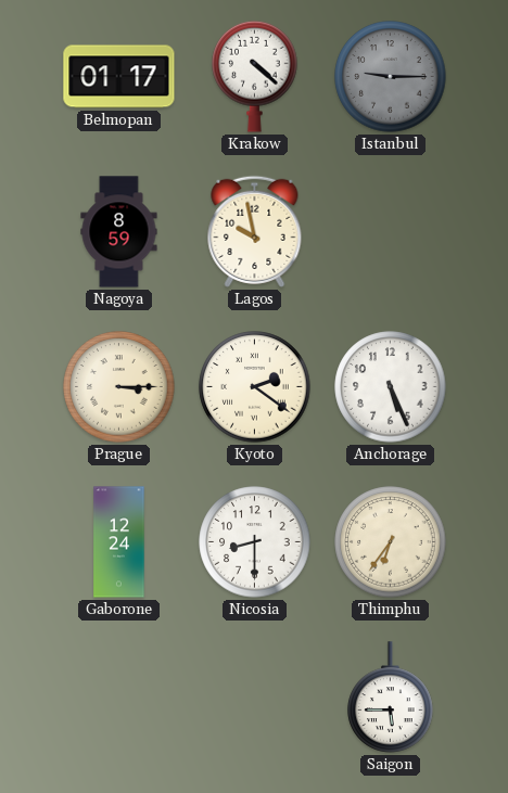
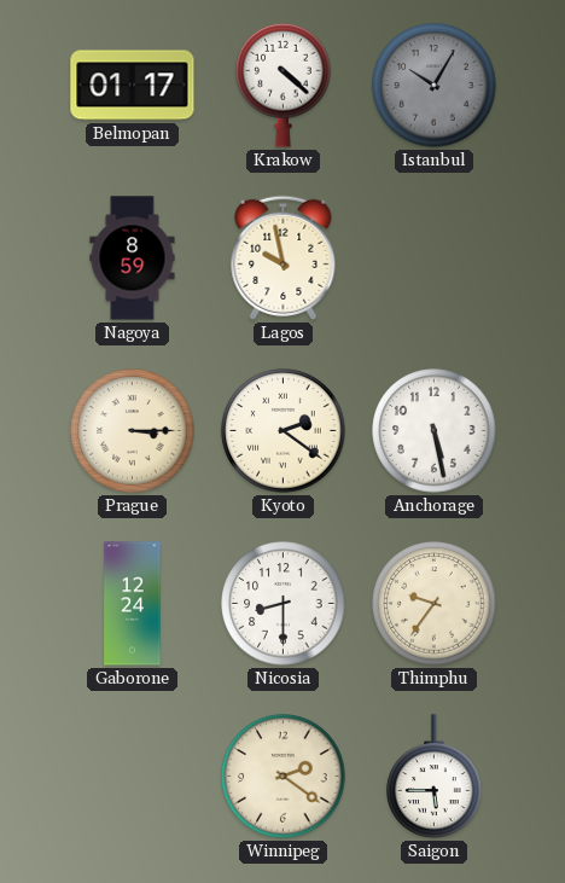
Istanbul: 9:15 -> 10:05
Anchorage: 5:26 -> 5:28
Thimphu: 6:36 -> 9:36
Winnipeg: none -> 2:21
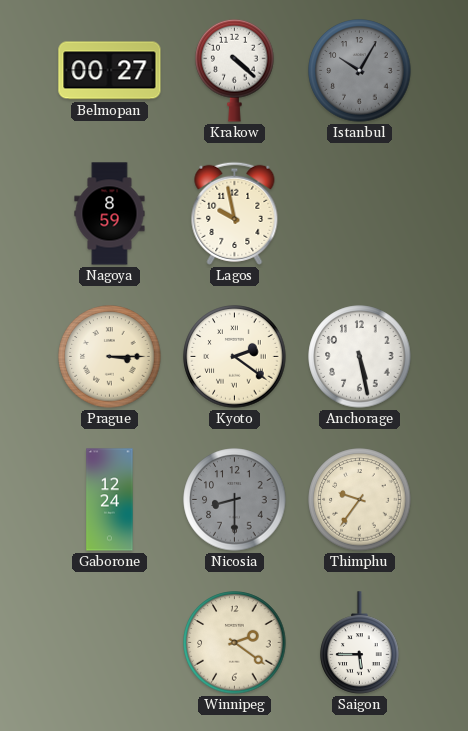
Belmopan: 01:17 -> 00:27
Nicosia dial: white -> grey
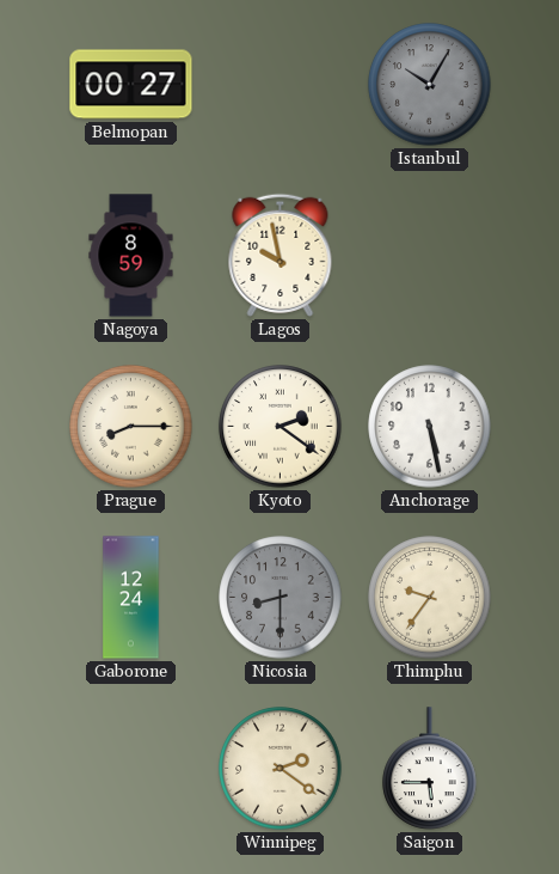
Krakow: 4:22 -> none
Prague: 3:15 -> 8:15
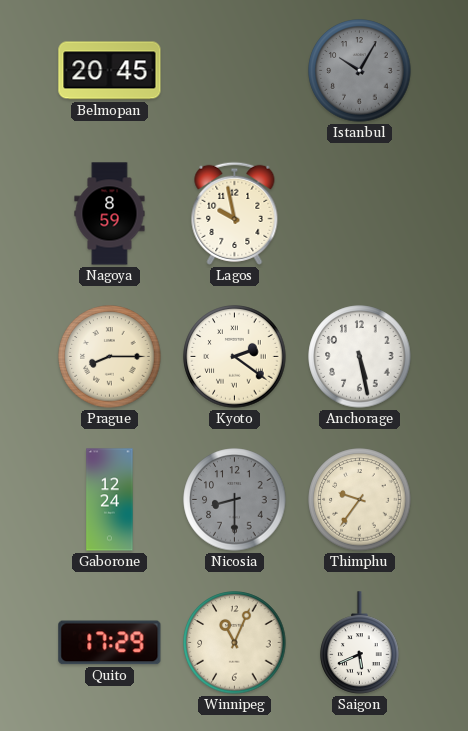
Belmopan: 00:27 -> 20:45
Quito: none -> 17:29
Winnipeg: 2:21 -> 11:04
Saigon: 5:45 -> 5:41
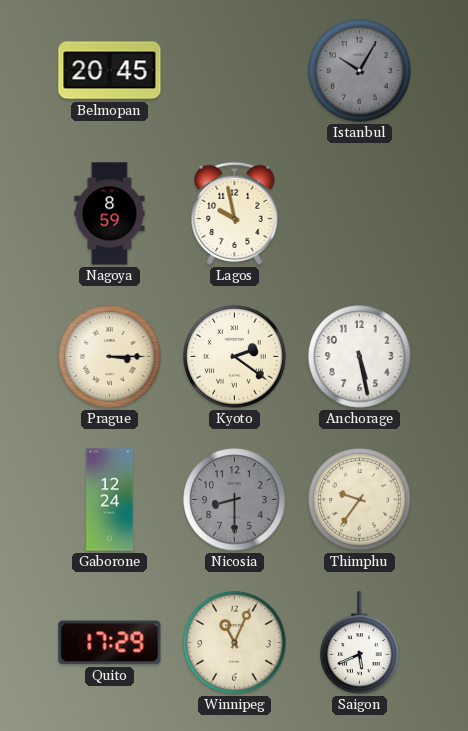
Prague: 8:15 -> 3:15
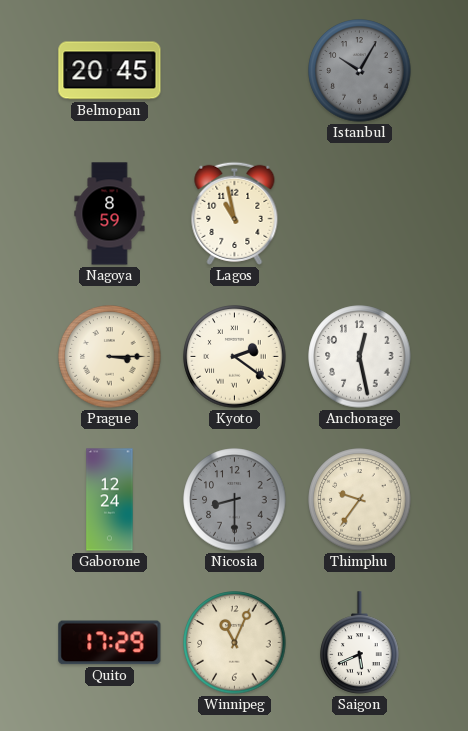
Lagos: 9:58 -> 10:58
Anchorage: 5:28 -> 12:28
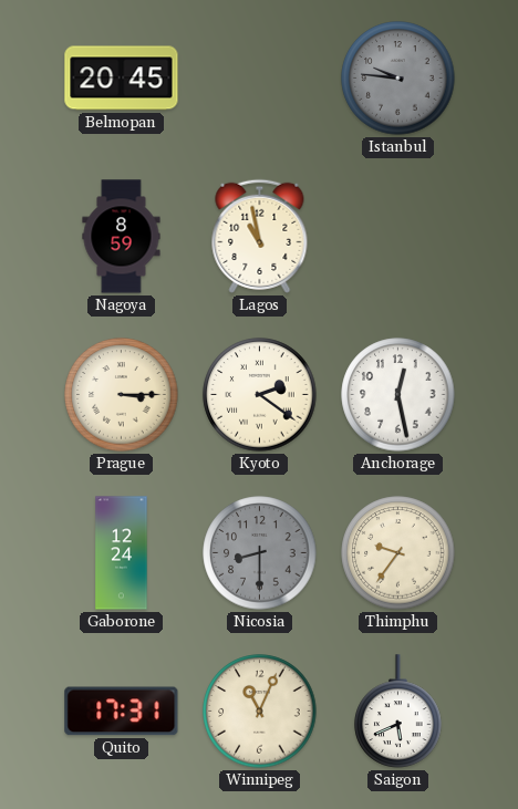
Istanbul: 10:05 -> 9:46
Quito: 17:29 -> 17:31
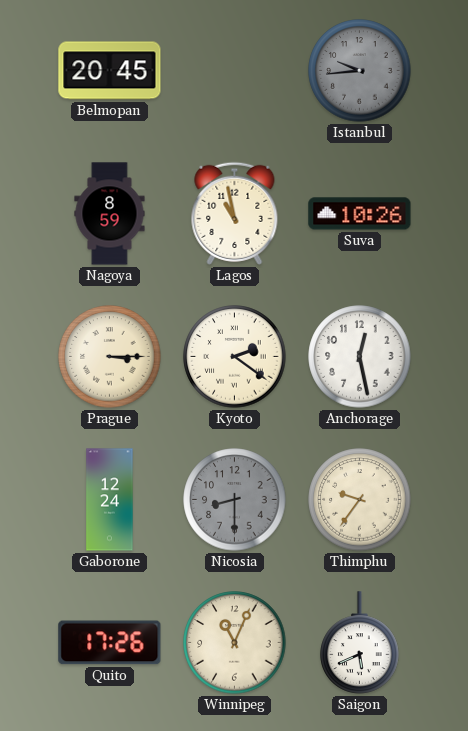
Istanbul: 9:46 -> 9:44
Suva: none -> 10:26
Quito: 17:31 -> 17:26
